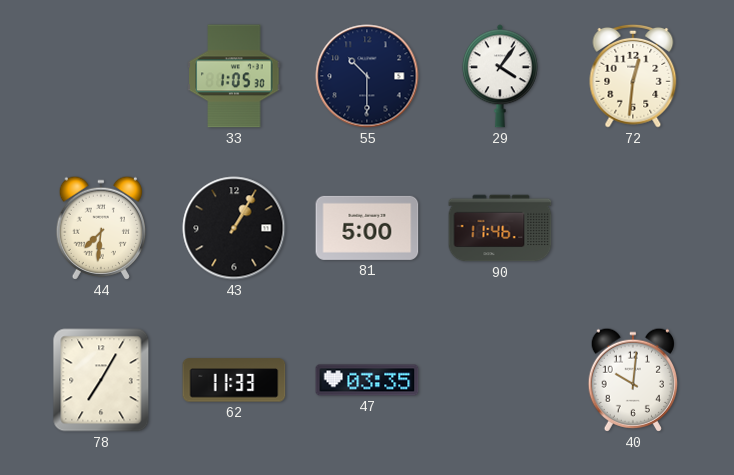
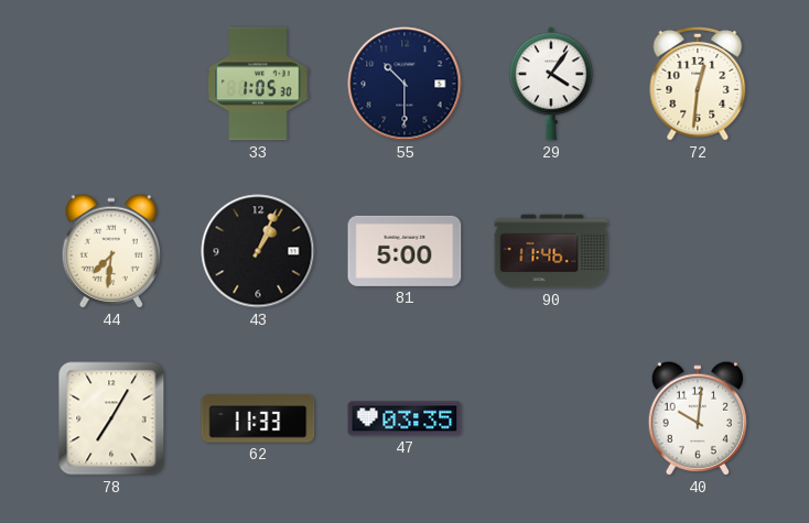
43: 1:05 -> 1:04
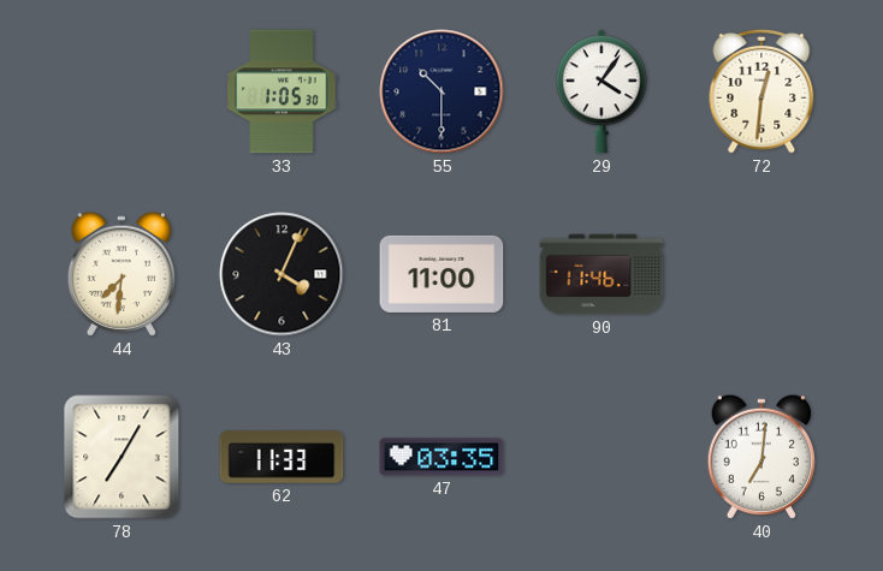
43: 1:04 -> 4:04
81: 5:00 -> 11:00
40: 10:01 -> 7:01
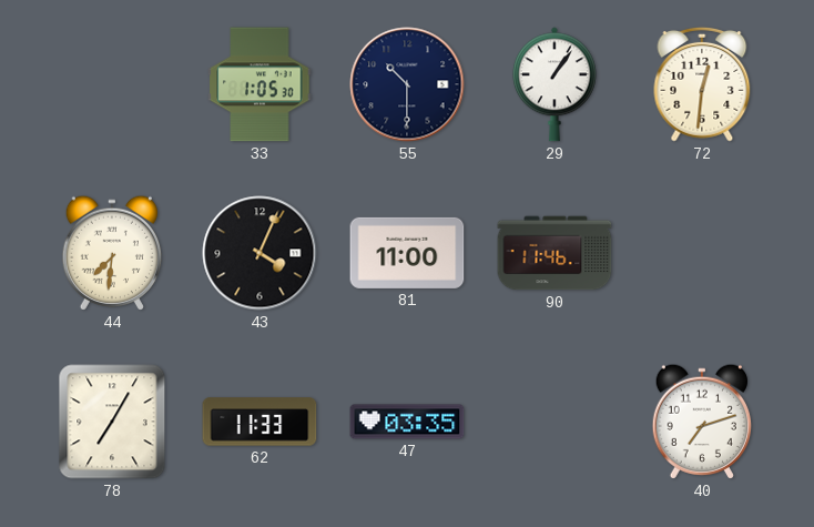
29: 4:06 -> 1:06
40: 7:01 -> 7:12
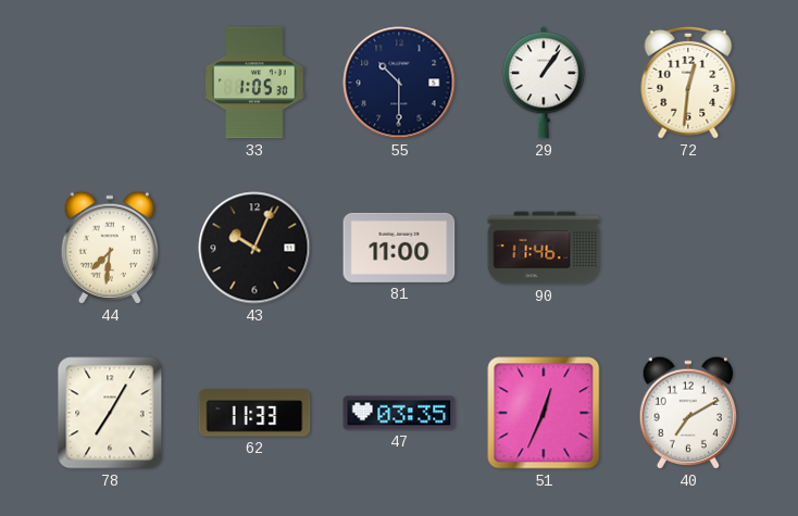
43: 4:04 -> 10:04
51: none -> 12:34
40: 7:12 -> 7:10
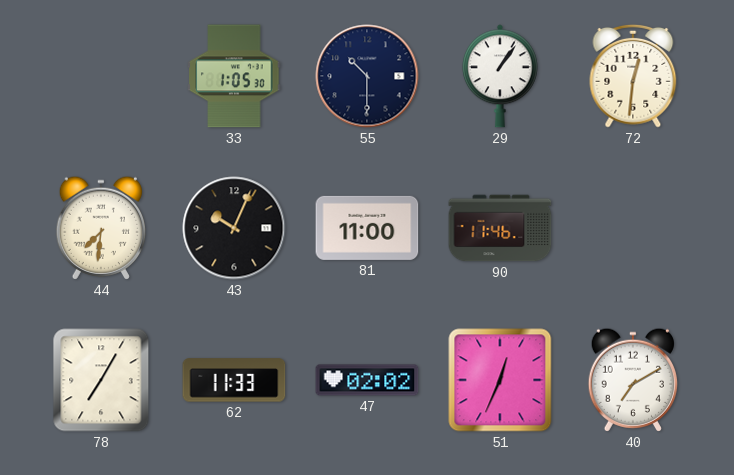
47: 03:35 -> 02:02
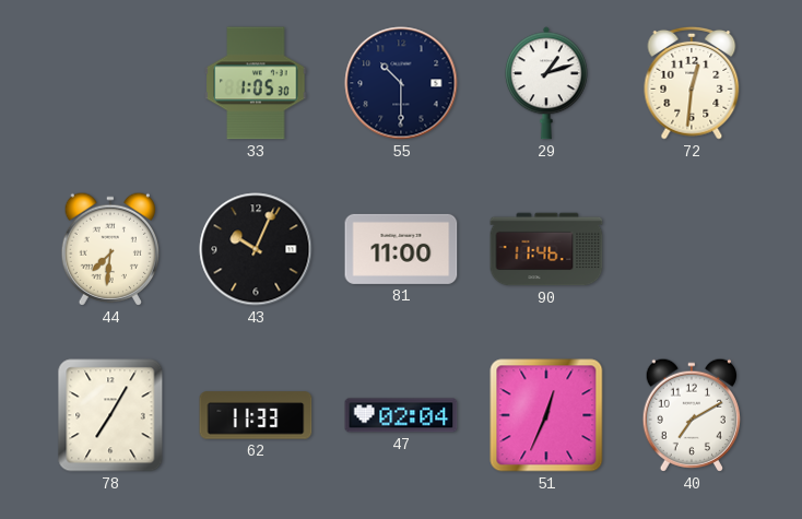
29: 1:06 -> 1:12
47: 02:02 -> 02:04
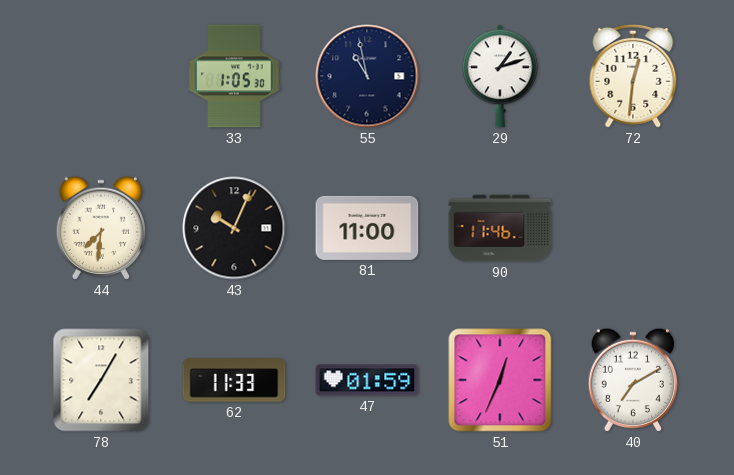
55: 10:30 -> 10:58
47: 02:04 -> 01:59
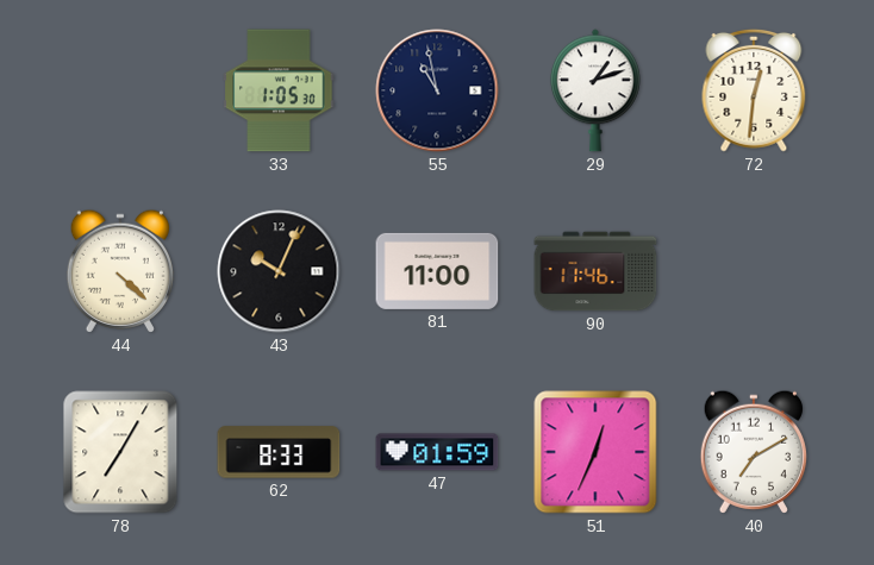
44: 7:31 -> 4:22
62: 11:33 -> 8:33
